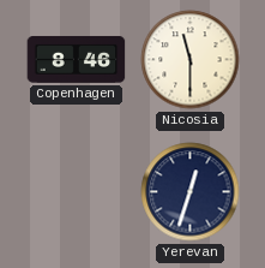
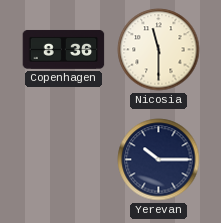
Copenhagen: 8:46 -> 8:36
Yerevan: 12:33 -> 10:15
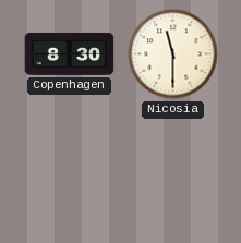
Copenhagen: 8:36 -> 8:30
Yerevan: 10:15 -> none
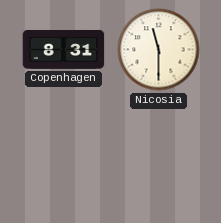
Copenhagen: 8:30 -> 8:31
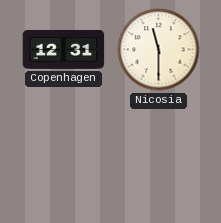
Copenhagen: 8:31 -> 12:31
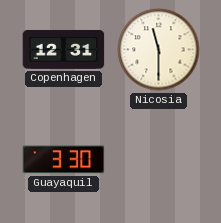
Guayaquil: none -> 3:30
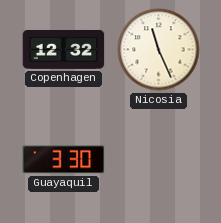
Copenhagen: 12:31 -> 12:32
Nicosia: 11:30 -> 11:26
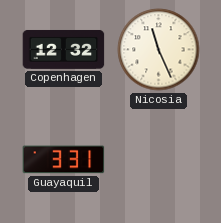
Guayaquil: 3:30 -> 3:31
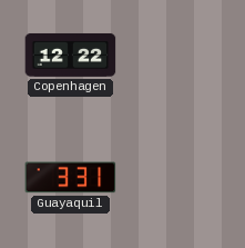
Copenhagen: 12:32 -> 12:22
Nicosia: 11:26 -> none
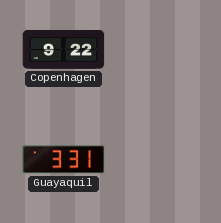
Copenhagen: 12:22 -> 9:22
